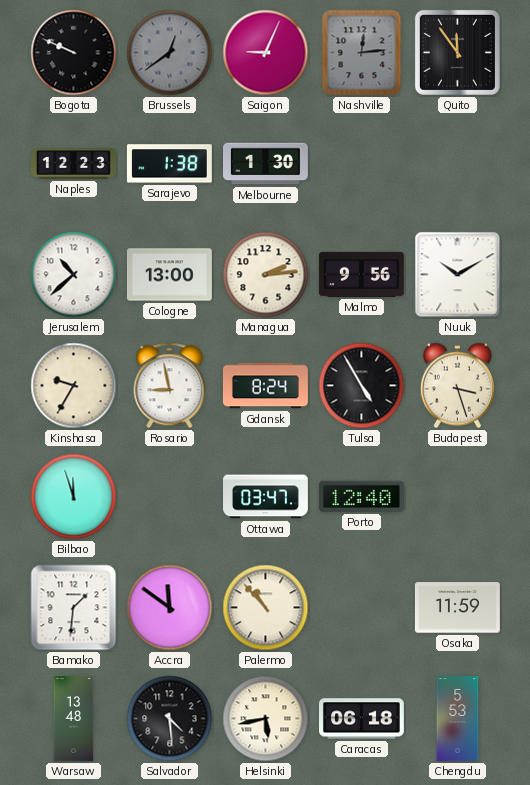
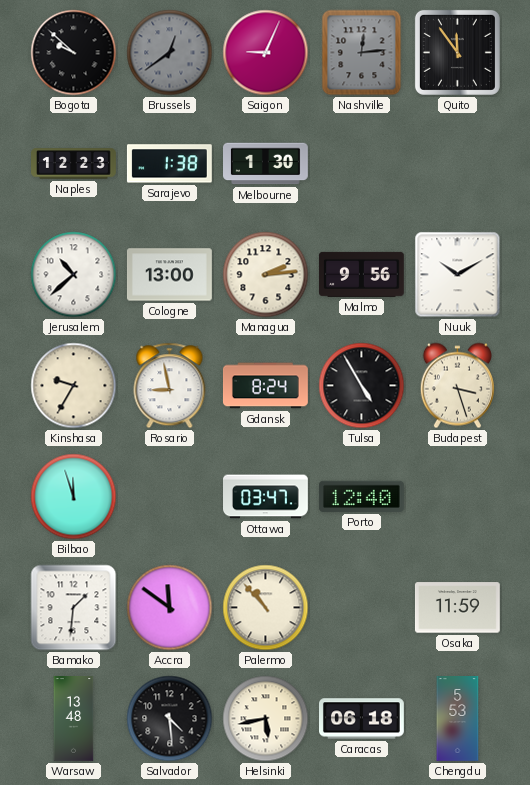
Bogota: 9:49 -> 9:52
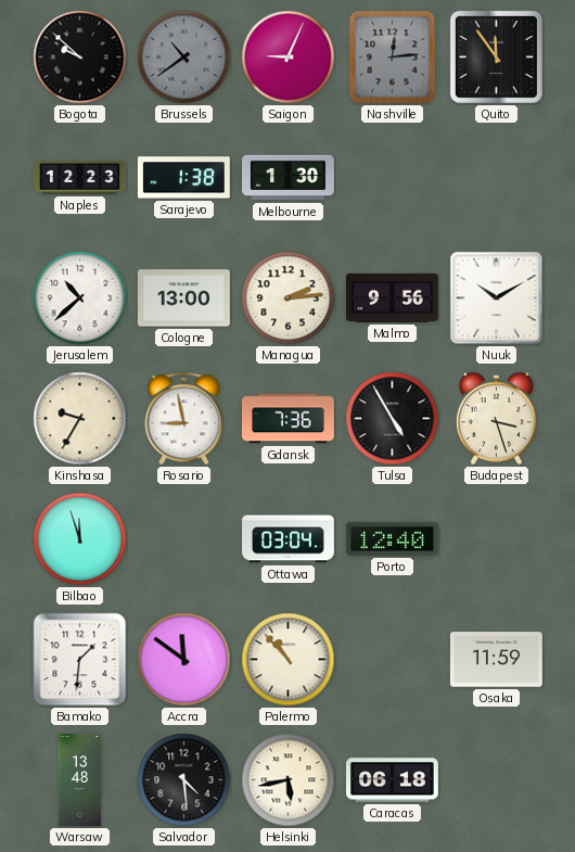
Brussels: 12:39 -> 10:39
Gdansk: 8:24 -> 7:36
Ottawa: 03:47 -> 03:04
Chengdu: 5:53 -> none
